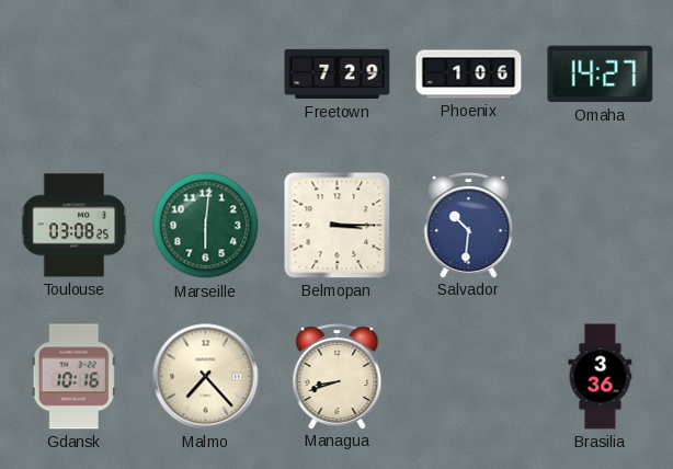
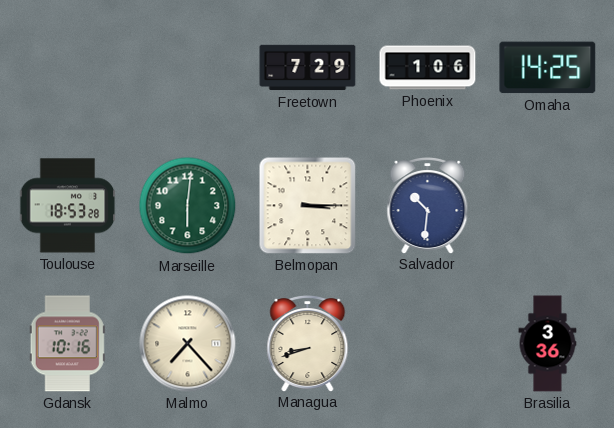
Omaha: 14:27 -> 14:25
Toulouse: 03:08 -> 18:53
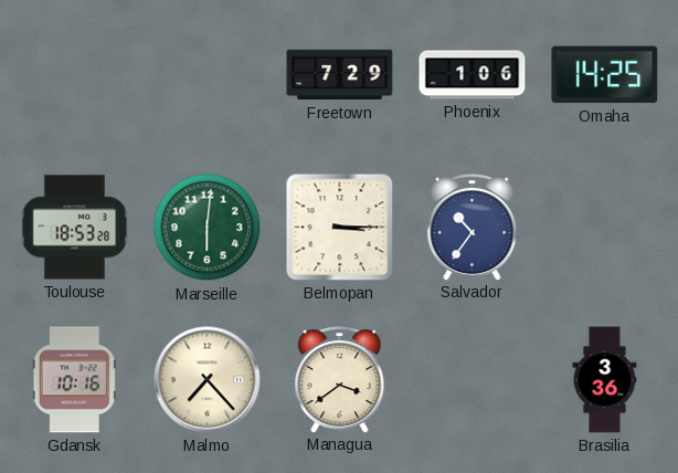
Salvador: 10:31 -> 10:36
Managua: 8:42 -> 3:39
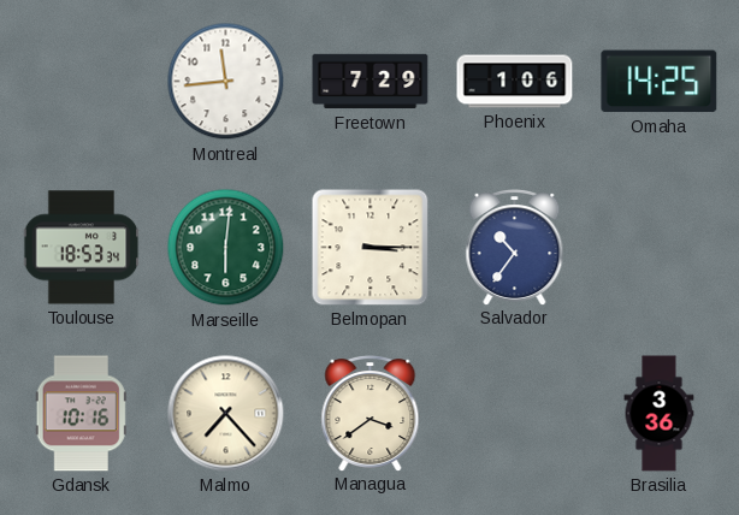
Montreal: none -> 11:44
Toulouse: 18:53:28 -> 18:53:34
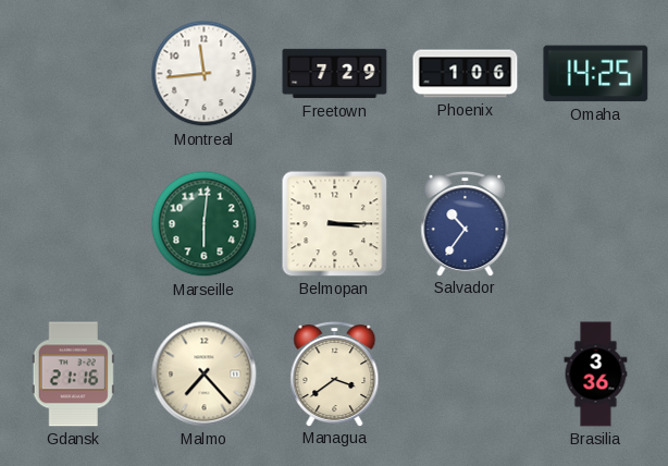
Toulouse: 18:53 -> none
Gdansk: 10:16 -> 21:16
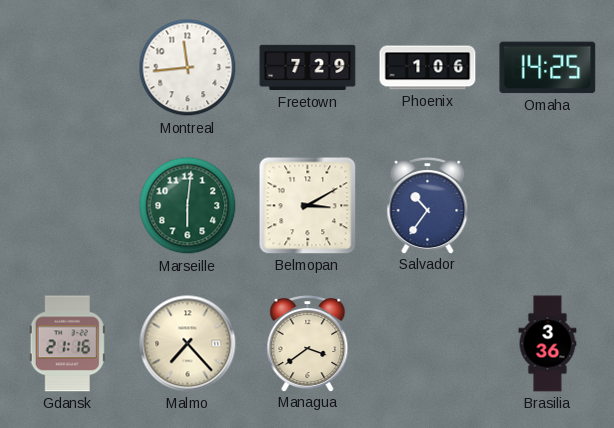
Belmopan: 3:15 -> 3:10
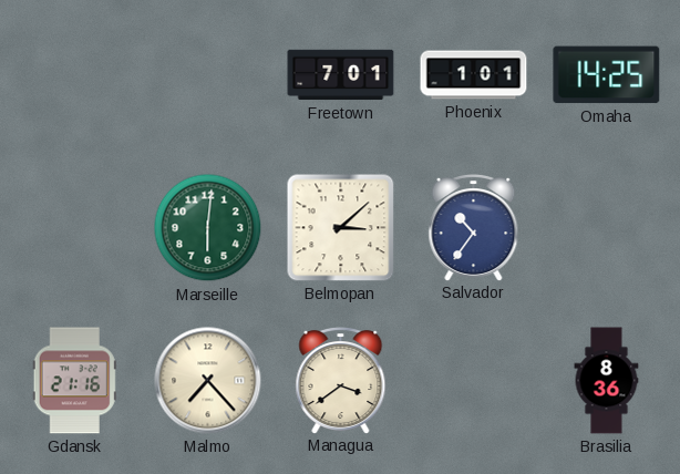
Montreal: 11:44 -> none
Freetown: 7:29 -> 7:01
Phoenix: 1:06 -> 1:01
Belmopan: 3:10 -> 3:08
Brasilia: 3:36 -> 8:36
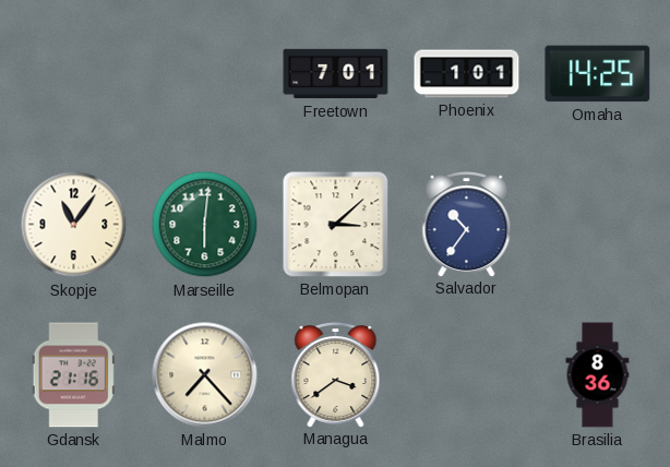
Skopje: none -> 11:06
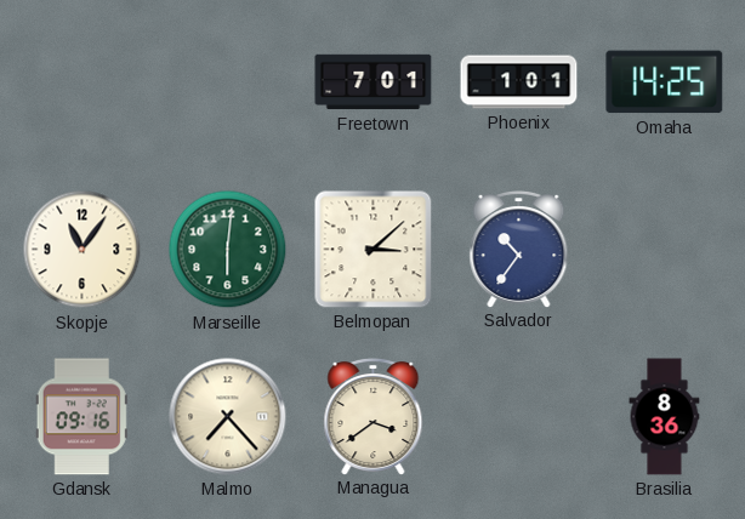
Gdansk: 21:16 -> 09:16
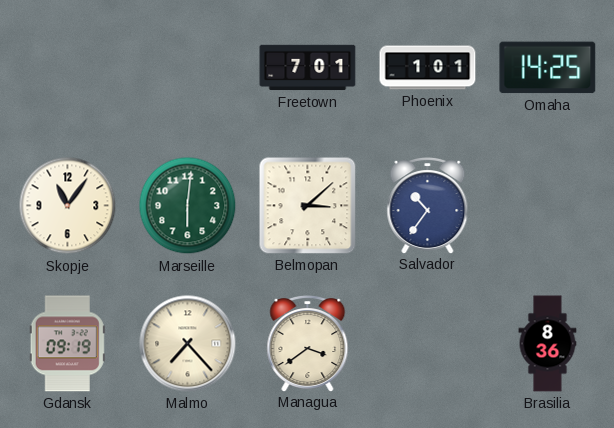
Gdansk: 09:16 -> 09:19
